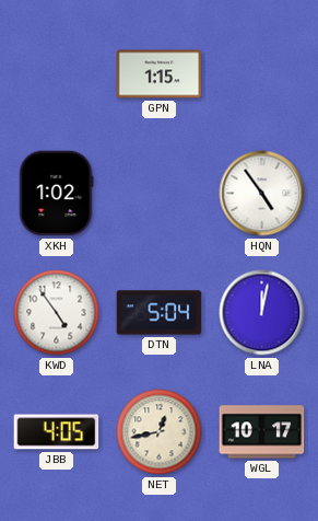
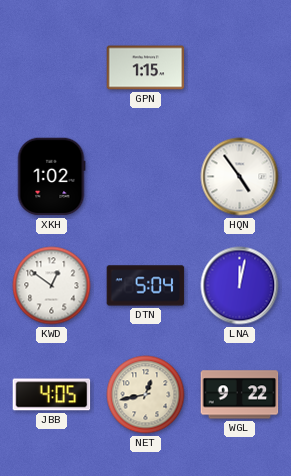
KWD: 4:54 -> 12:51
WGL: 10:17 -> 9:22
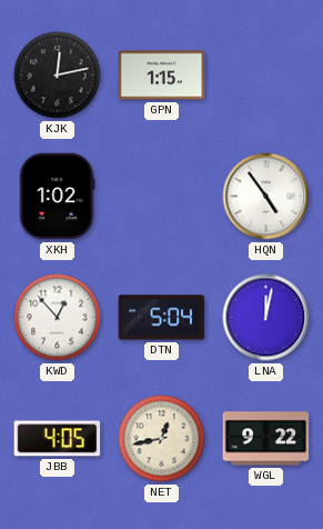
KJK: none -> 12:13
KWD: 12:51 -> 12:53
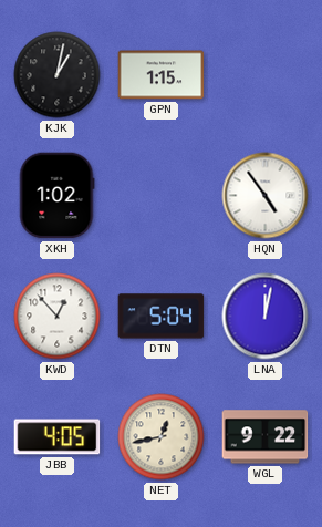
KJK: 12:13 -> 1:02
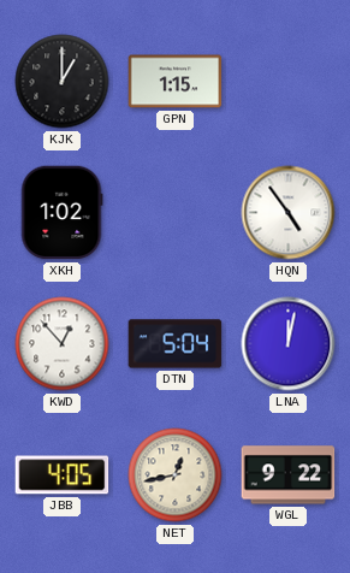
KJK: 1:02 -> 1:00
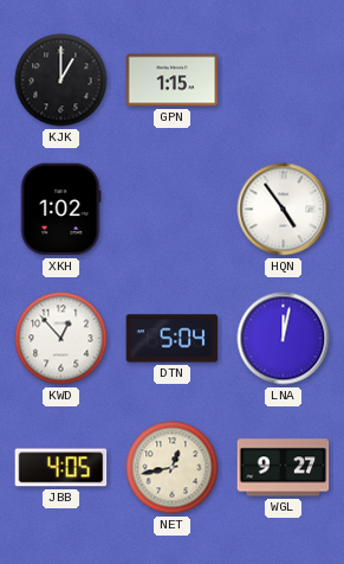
WGL: 9:22 -> 9:27
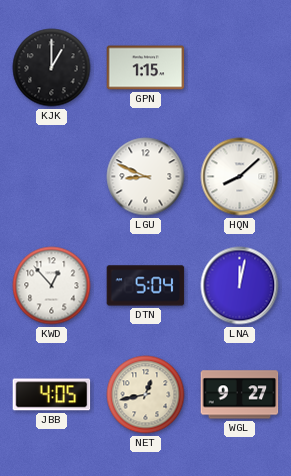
XKH: 1:02 -> none
LGU: none -> 8:49
HQN: 4:54 -> 8:08
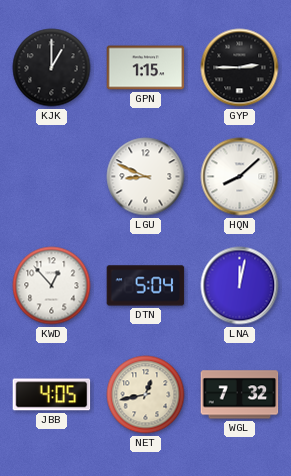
GYP: none -> 2:45
WGL: 9:27 -> 7:32
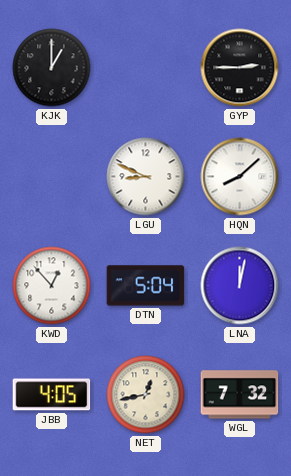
GPN: 1:15 -> none
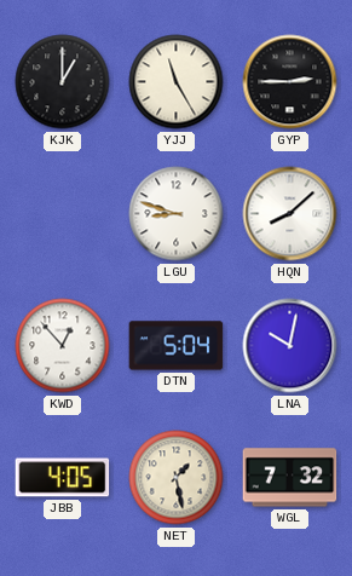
YJJ: none -> 11:25
LGU: 8:49 -> 8:48
LNA: 12:02 -> 10:02
NET: 12:43 -> 1:28
